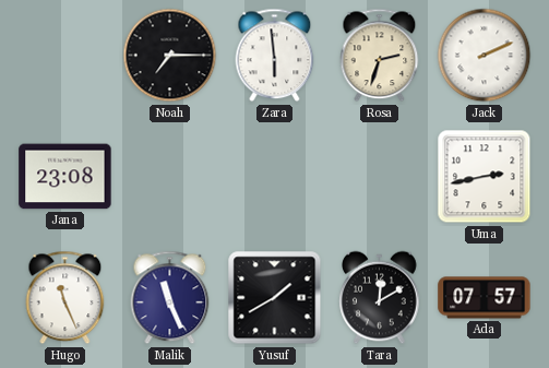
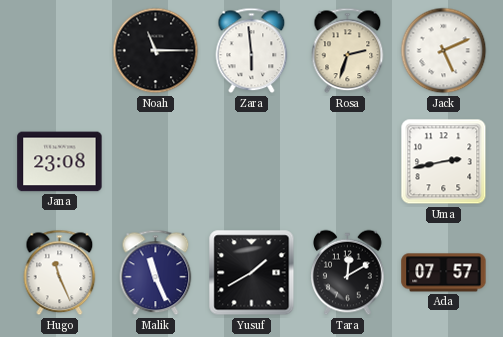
Noah: 7:15 -> 11:15
Jack: 2:11 -> 5:11
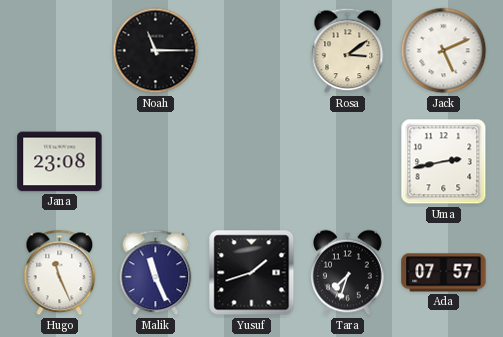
Zara: 5:59 -> none
Rosa: 2:33 -> 3:09
Yusuf: 1:40 -> 1:42
Tara: 12:10 -> 7:33
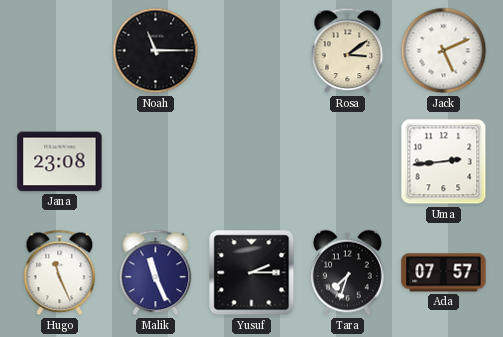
Uma: 2:43 -> 2:44
Yusuf: 1:42 -> 2:15
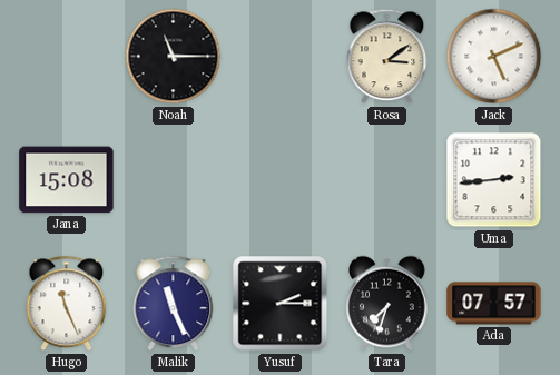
Jana: 23:08 -> 15:08
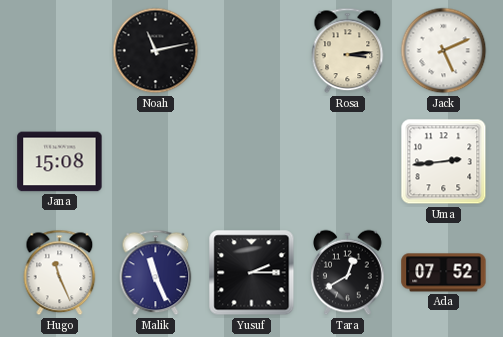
Noah: 11:15 -> 11:13
Rosa: 3:09 -> 3:14
Tara: 7:33 -> 12:40
Ada: 07:57 -> 07:52
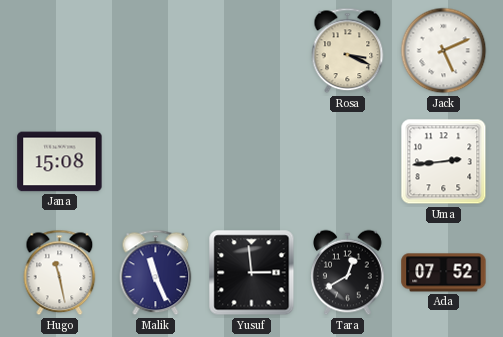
Noah: 11:13 -> none
Rosa: 3:14 -> 3:19
Hugo: 11:26 -> 11:28
Yusuf: 2:15 -> 2:59
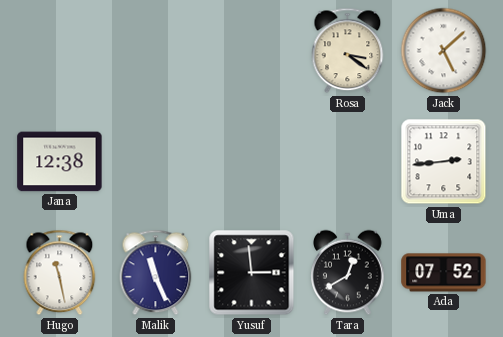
Rosa: 3:19 -> 3:21
Jack: 5:11 -> 5:08
Jana: 15:08 -> 12:38
